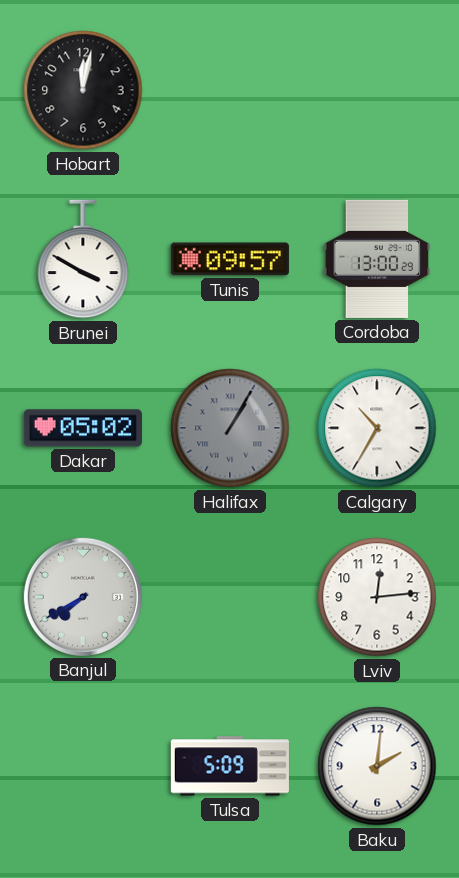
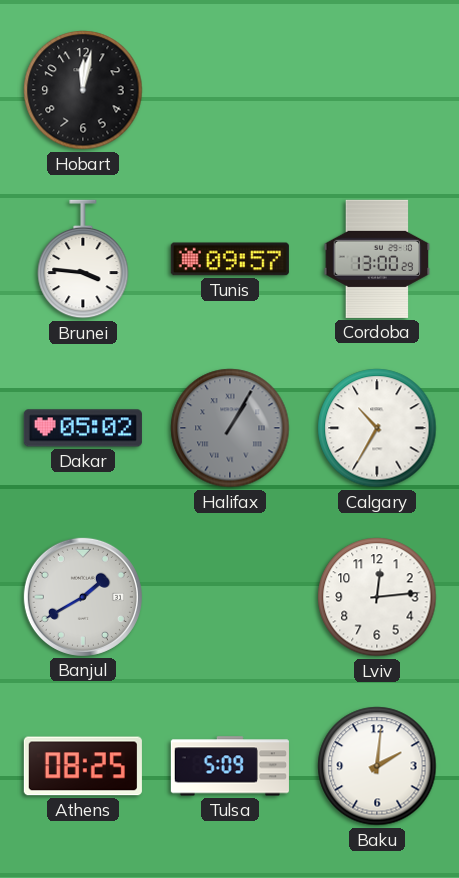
Brunei: 3:50 -> 3:46
Banjul: 7:40 -> 1:40
Athens: none -> 08:25
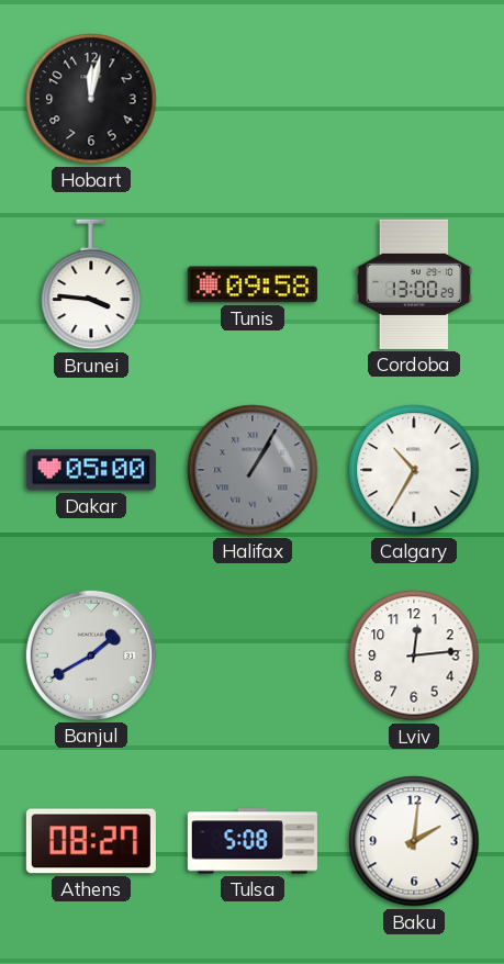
Tunis: 09:57 -> 09:58
Dakar: 05:02 -> 05:00
Athens: 08:25 -> 08:27
Tulsa: 5:09 -> 5:08
